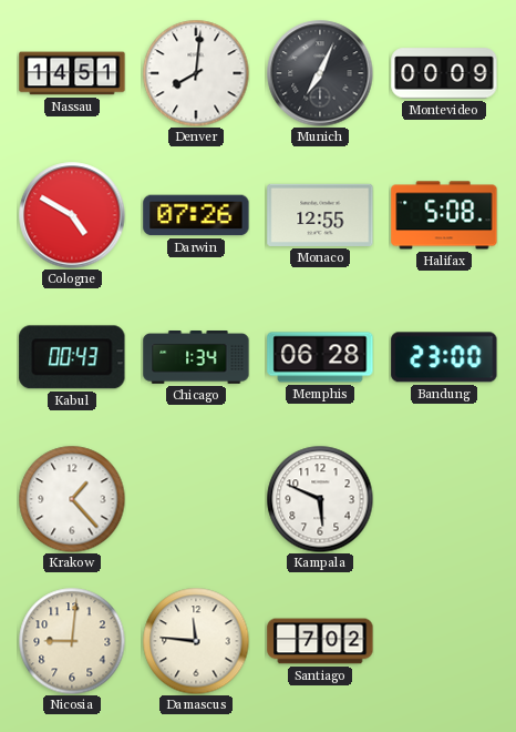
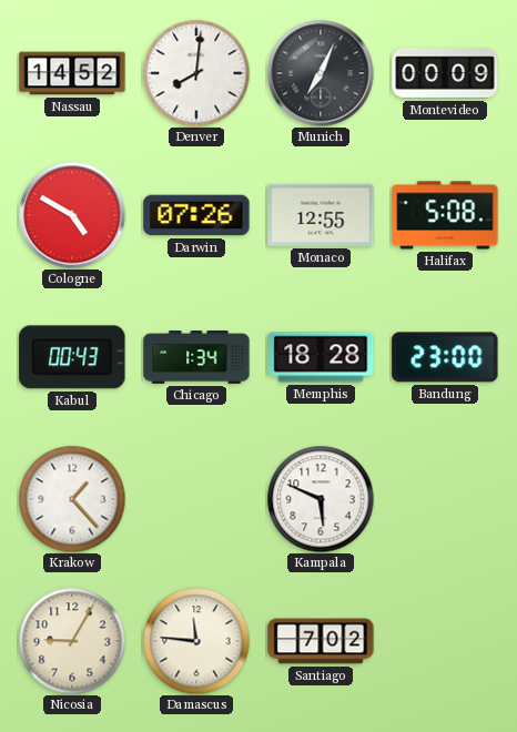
Nassau: 14:51 -> 14:52
Memphis: 06:28 -> 18:28
Nicosia: 9:01 -> 9:05
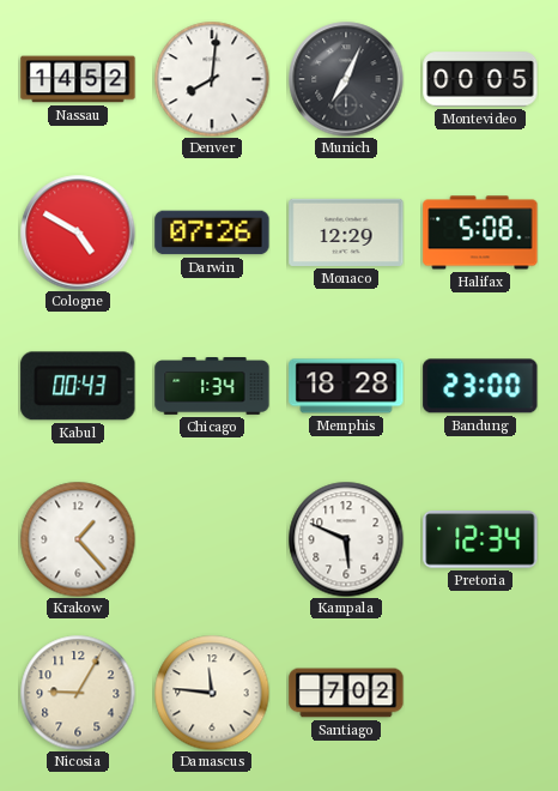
Montevideo: 00:09 -> 00:05
Monaco: 12:55 -> 12:29
Pretoria: none -> 12:34
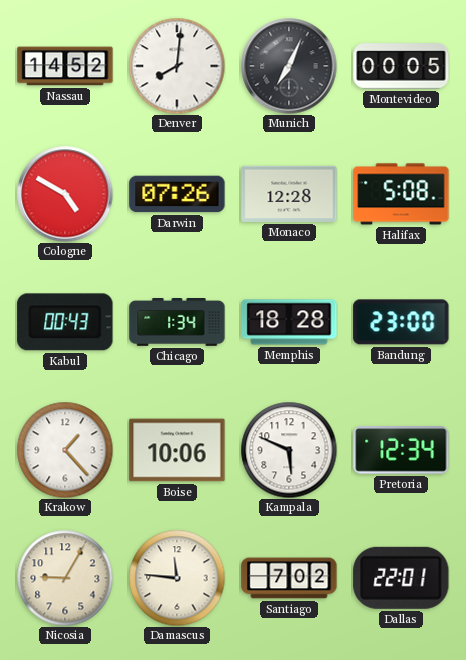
Monaco: 12:29 -> 12:28
Boise: none -> 10:06
Dallas: none -> 22:01
